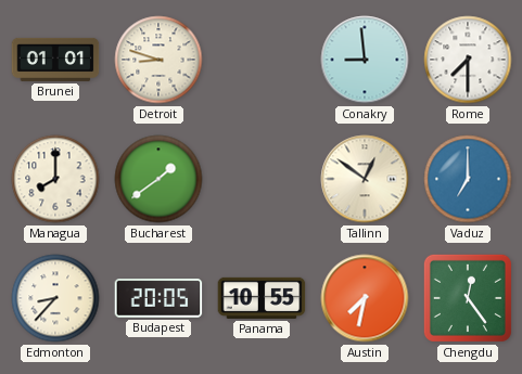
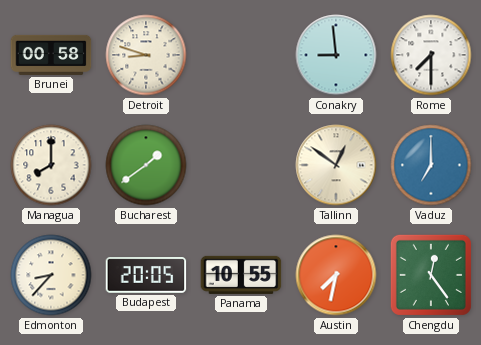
Brunei: 01:01 -> 00:58
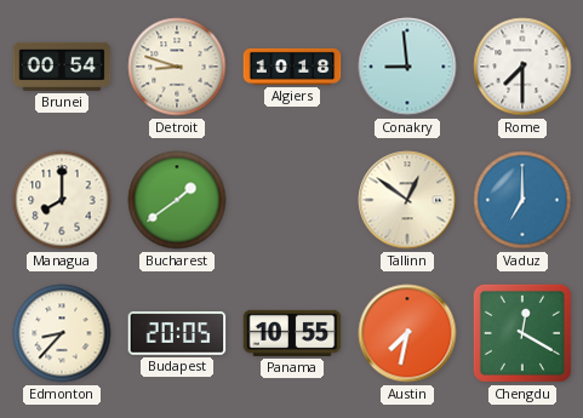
Brunei: 00:58 -> 00:54
Algiers: none -> 10:18
Chengdu: 12:24 -> 12:20
